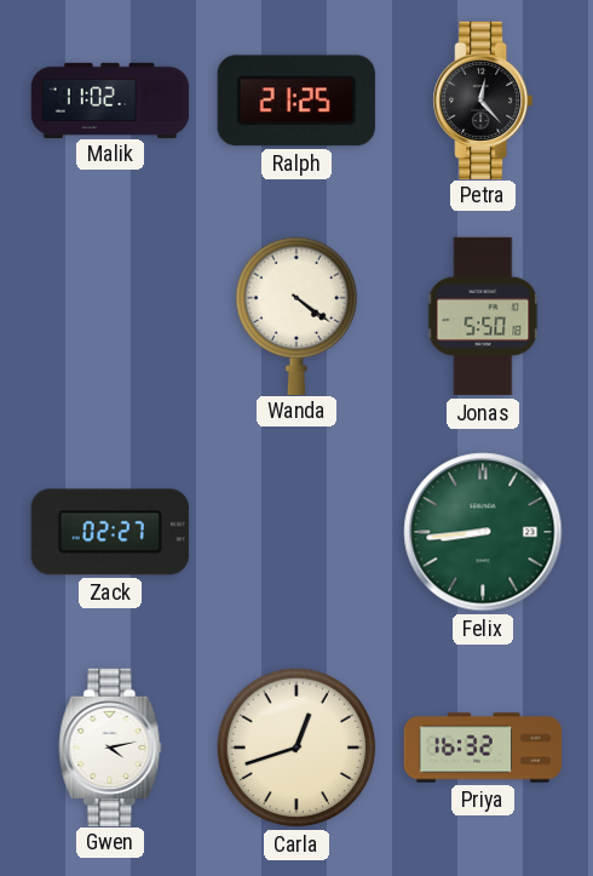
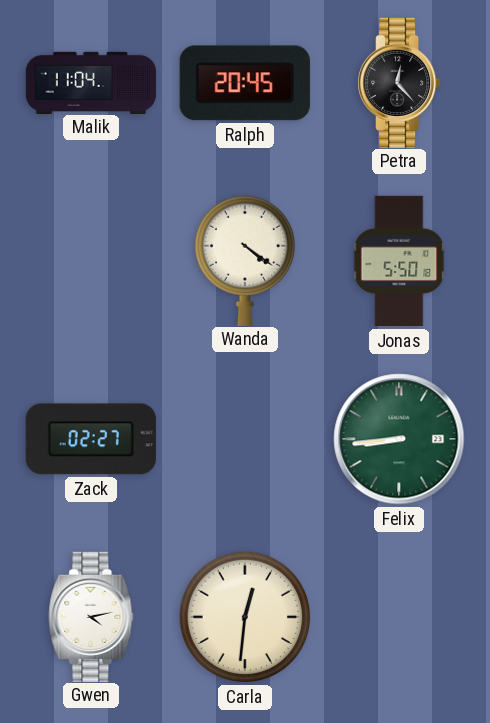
Malik: 11:02 -> 11:04
Ralph: 21:25 -> 20:45
Carla: 12:42 -> 12:31
Priya: 16:32 -> none
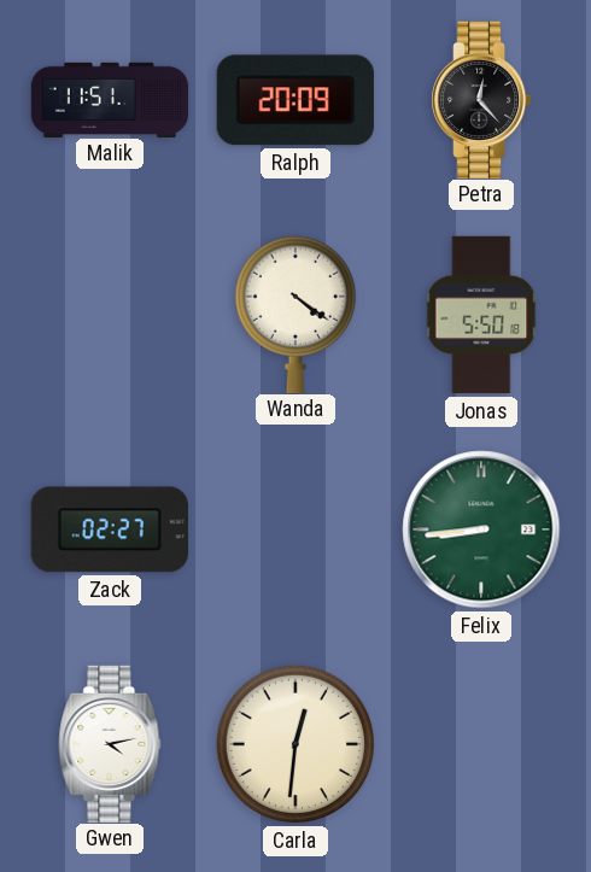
Malik: 11:04 -> 11:51
Ralph: 20:45 -> 20:09
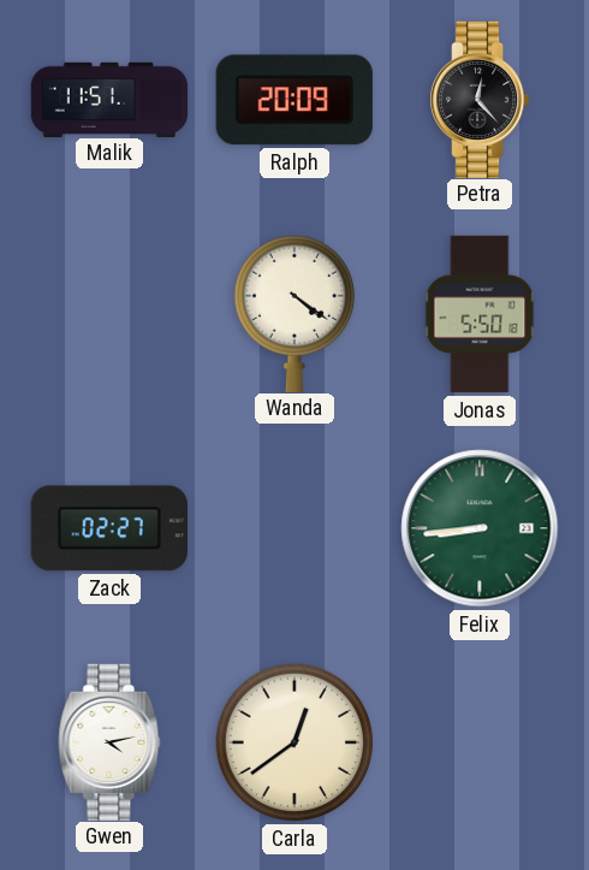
Carla: 12:31 -> 12:39
